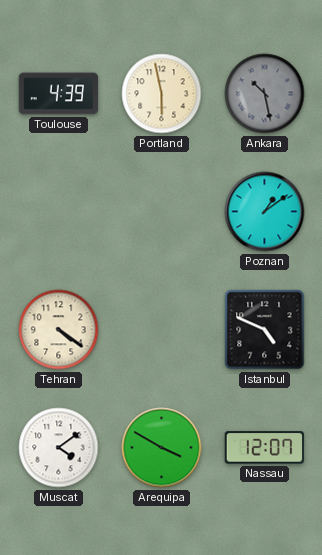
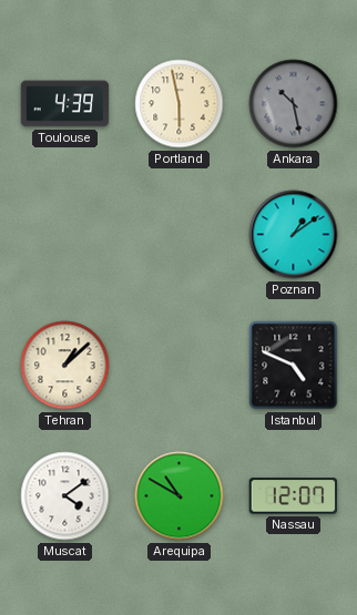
Tehran: 4:21 -> 1:08
Arequipa: 3:50 -> 10:50
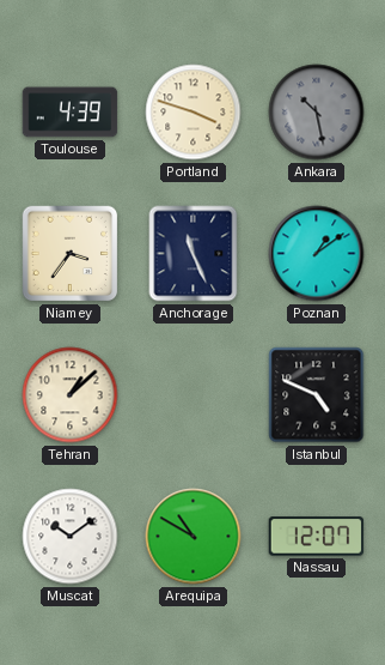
Portland: 5:58 -> 3:48
Niamey: none -> 3:36
Anchorage: none -> 11:26
Muscat: 4:09 -> 10:09
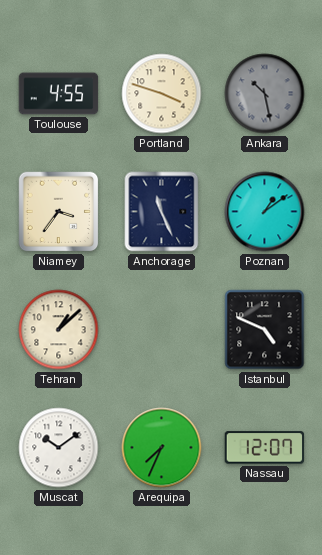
Toulouse: 4:39 -> 4:55
Arequipa: 10:50 -> 7:34
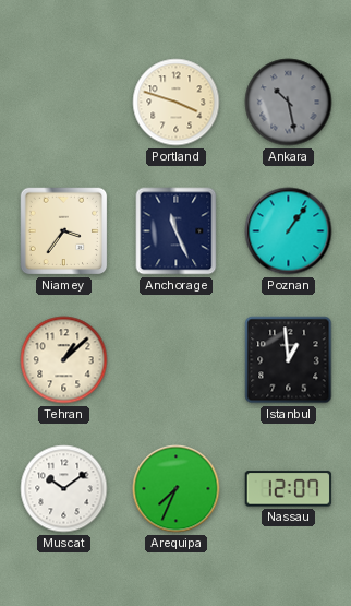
Toulouse: 4:55 -> none
Poznan: 1:09 -> 1:06
Istanbul: 4:49 -> 12:59
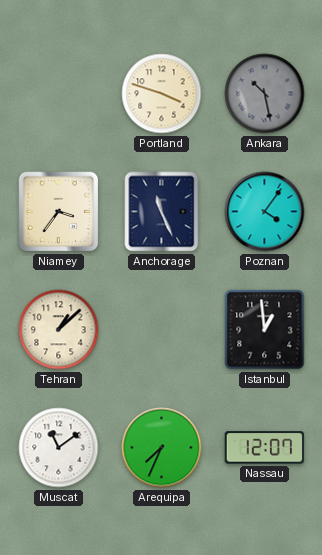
Poznan: 1:06 -> 4:06
Muscat: 10:09 -> 11:09
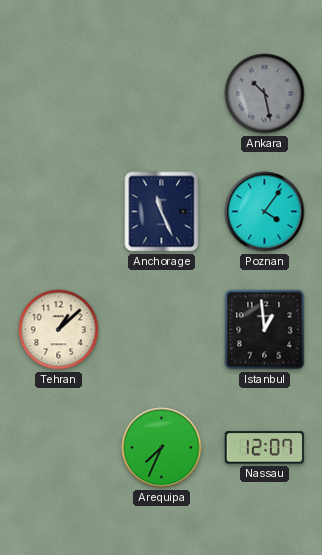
Portland: 3:48 -> none
Niamey: 3:36 -> none
Muscat: 11:09 -> none
